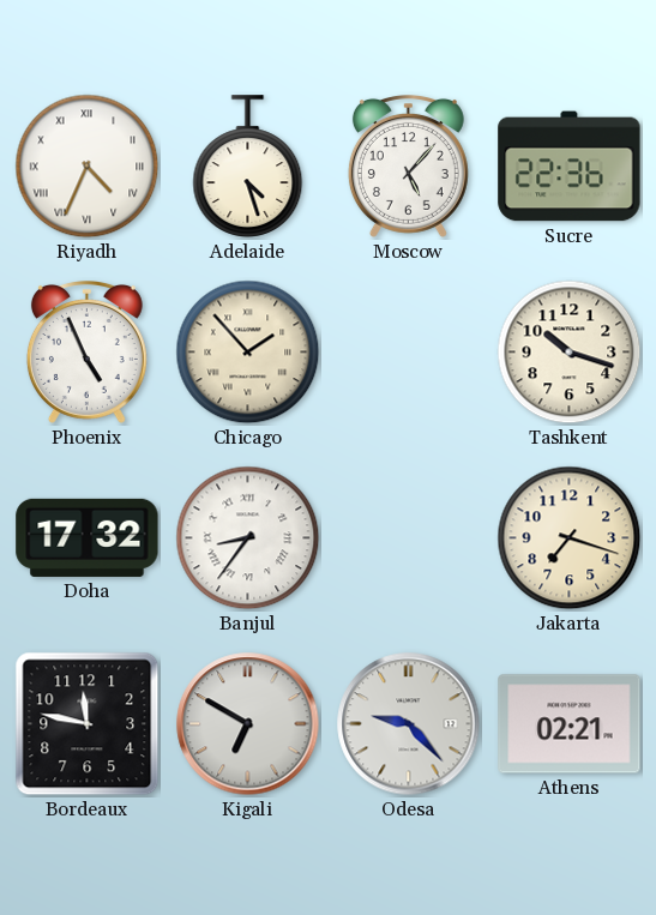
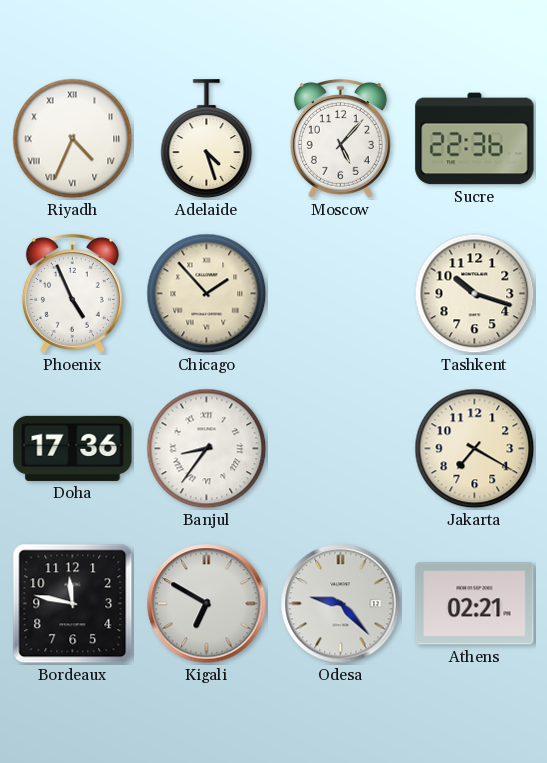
Doha: 17:32 -> 17:36
Jakarta: 7:18 -> 7:20
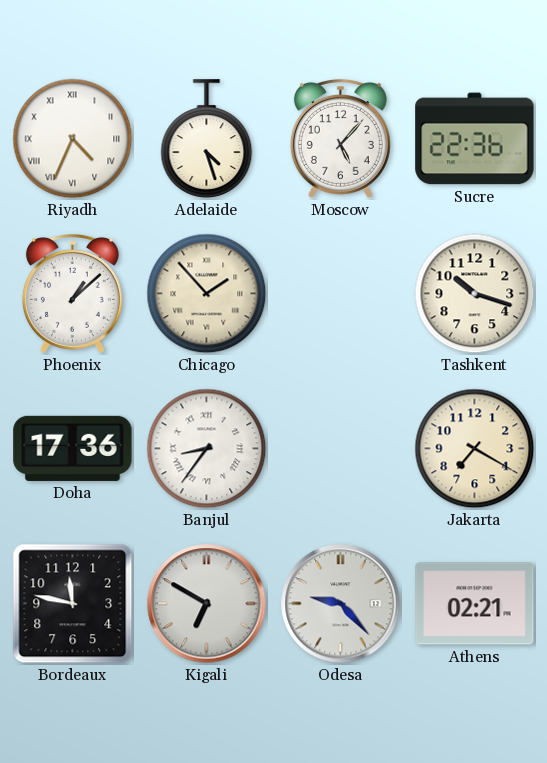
Phoenix: 4:56 -> 1:08
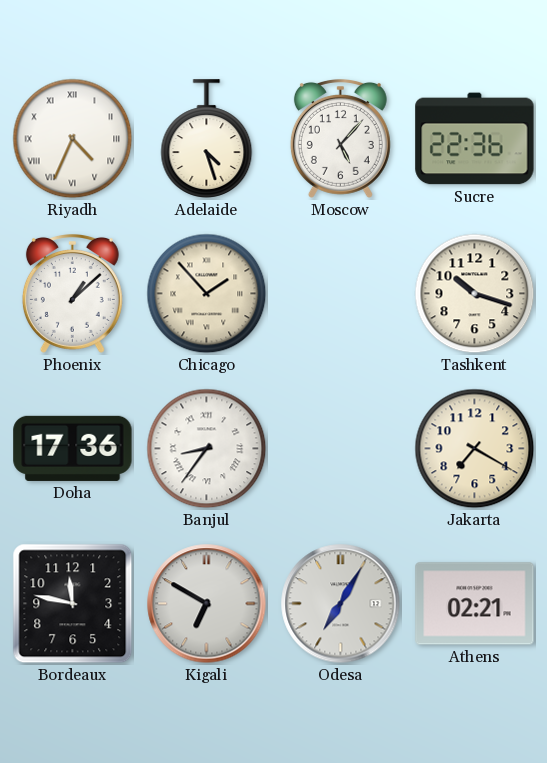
Odesa: 9:23 -> 7:05
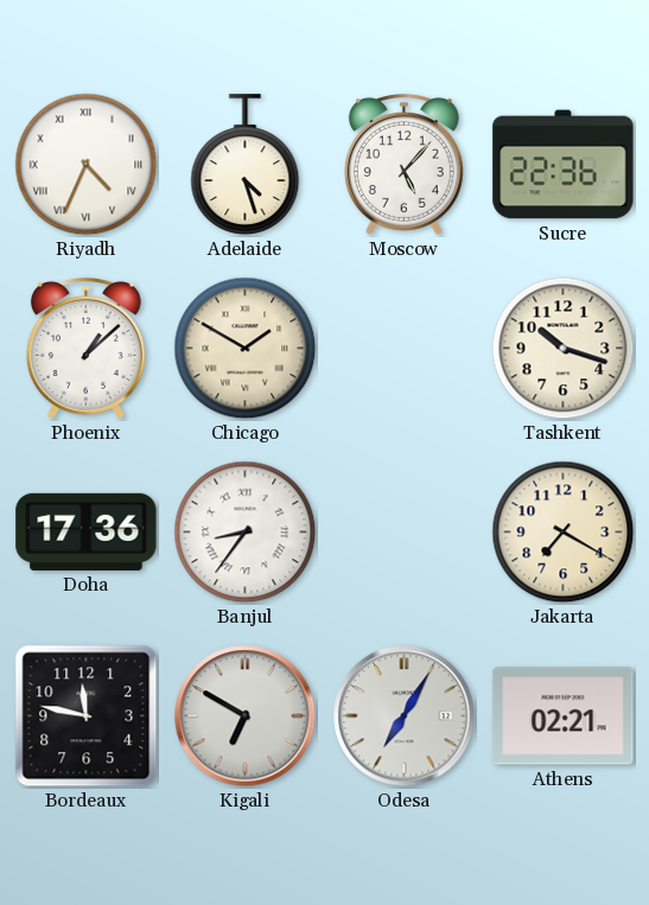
Chicago: 1:53 -> 1:50
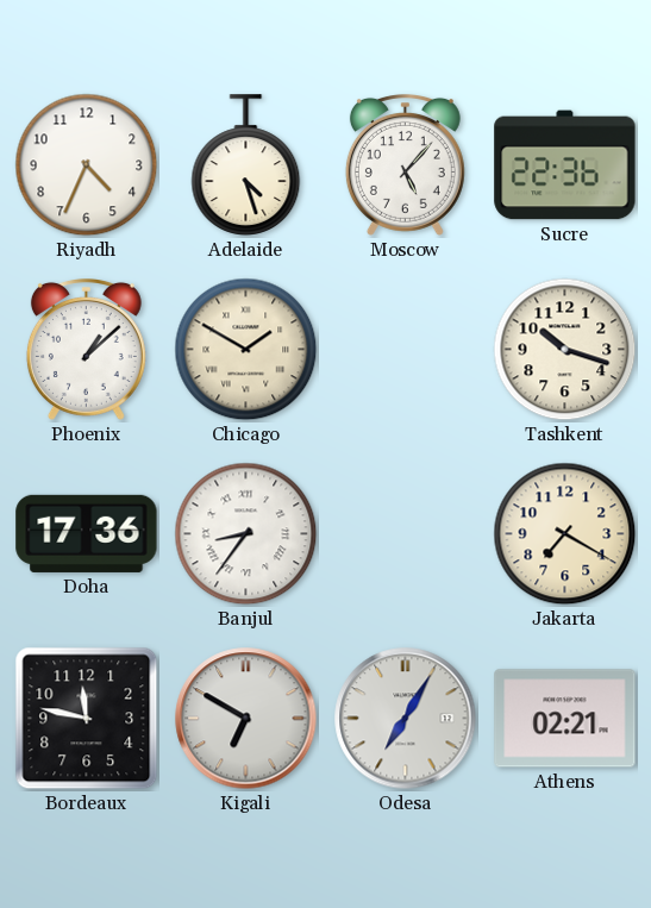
Riyadh numerals: Roman -> Arabic
